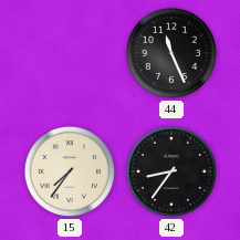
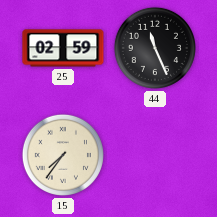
25: none -> 02:59
42: 8:36 -> none
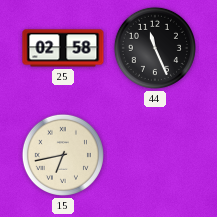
25: 02:59 -> 02:58
15: 7:36 -> 6:43
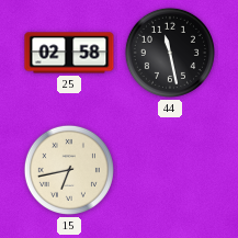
44: 11:26 -> 11:28
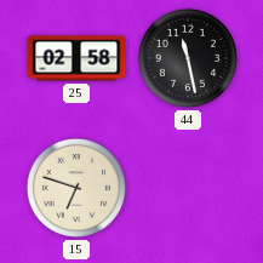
15: 6:43 -> 6:48
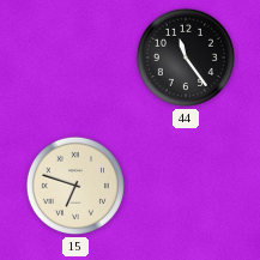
25: 02:58 -> none
44: 11:28 -> 11:24
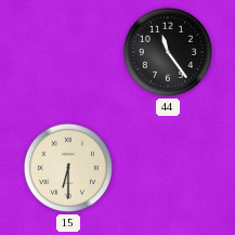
15: 6:48 -> 6:30
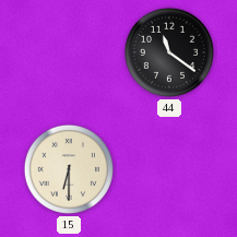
44: 11:24 -> 11:21
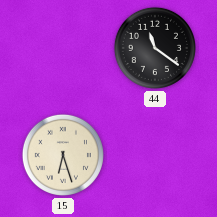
15: 6:30 -> 6:27
